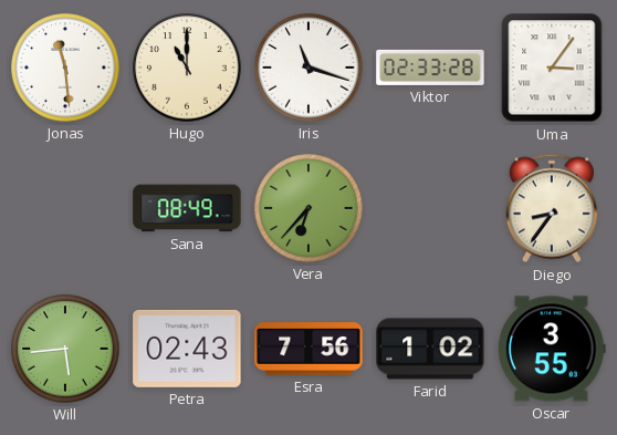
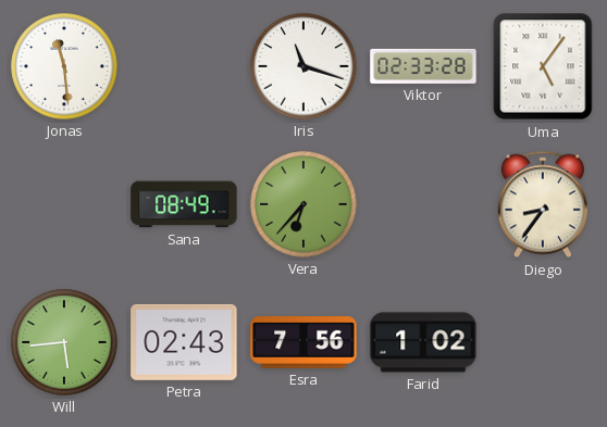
Hugo: 11:00 -> none
Uma: 3:06 -> 5:06
Oscar: 3:55 -> none
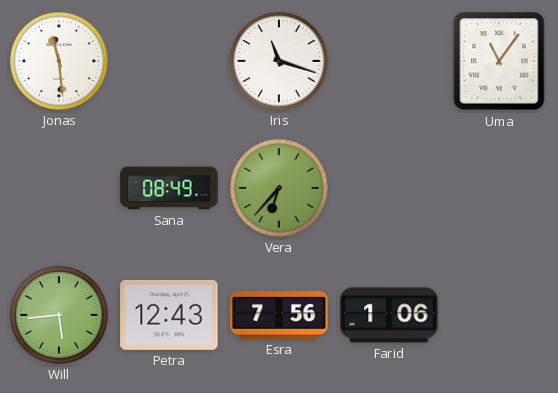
Viktor: 02:33 -> none
Uma: 5:06 -> 11:06
Diego: 8:36 -> none
Petra: 02:43 -> 12:43
Farid: 1:02 -> 1:06
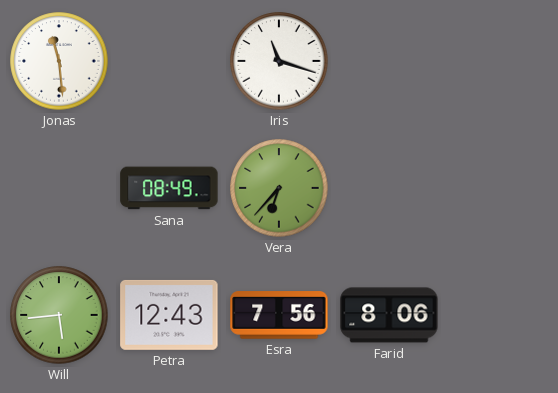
Uma: 11:06 -> none
Farid: 1:06 -> 8:06
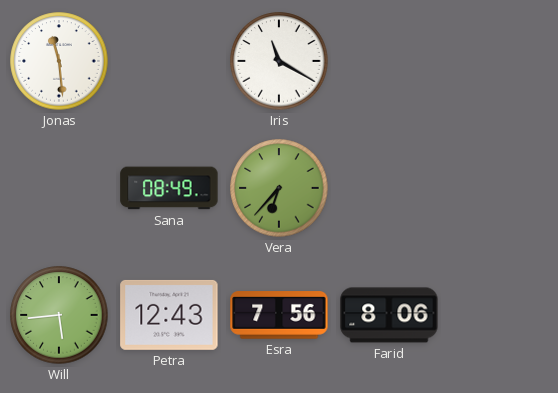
Iris: 11:18 -> 11:20
